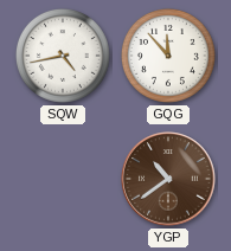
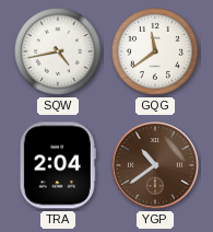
GQG: 11:53 -> 11:39
TRA: none -> 2:04
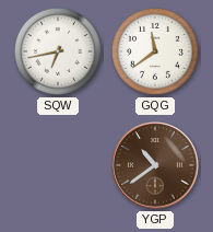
SQW: 4:43 -> 6:43
TRA: 2:04 -> none
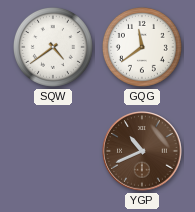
SQW: 6:43 -> 4:39
YGP: 10:39 -> 10:41
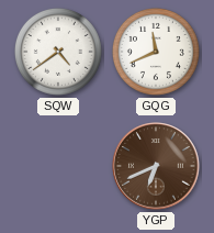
GQG: 11:39 -> 11:41
YGP: 10:41 -> 6:41
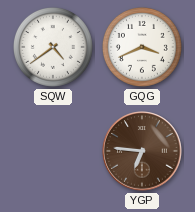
GQG: 11:41 -> 3:41
YGP: 6:41 -> 6:46
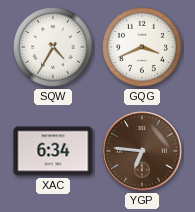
SQW: 4:39 -> 4:35
XAC: none -> 6:34
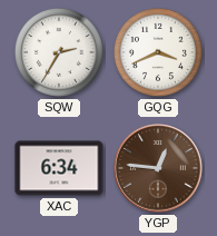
SQW: 4:35 -> 2:35
YGP: 6:46 -> 12:46
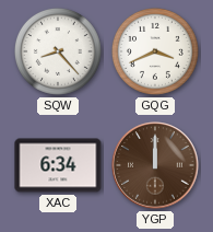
SQW: 2:35 -> 8:23
YGP: 12:46 -> 12:00
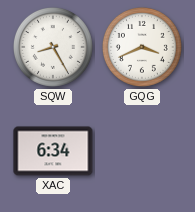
SQW: 8:23 -> 8:25
YGP: 12:00 -> none
